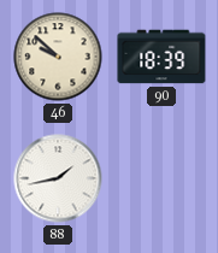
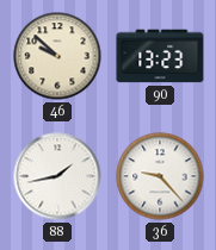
90: 18:39 -> 13:23
36: none -> 9:23
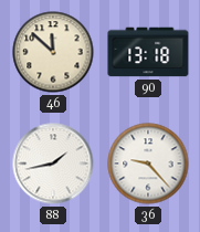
46: 9:52 -> 11:52
90: 13:23 -> 13:18
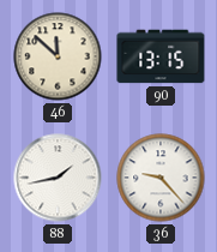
90: 13:18 -> 13:15
